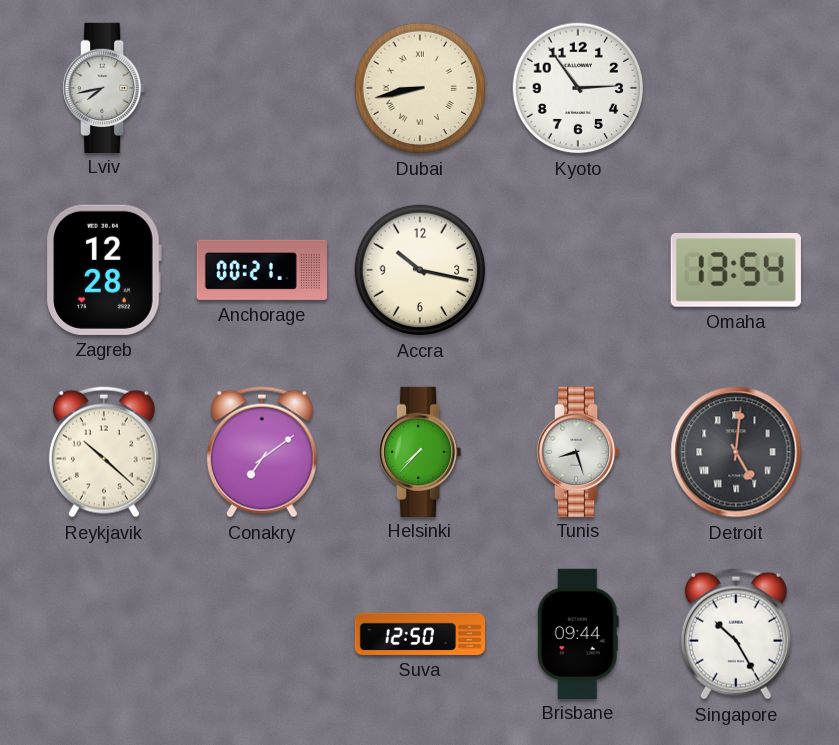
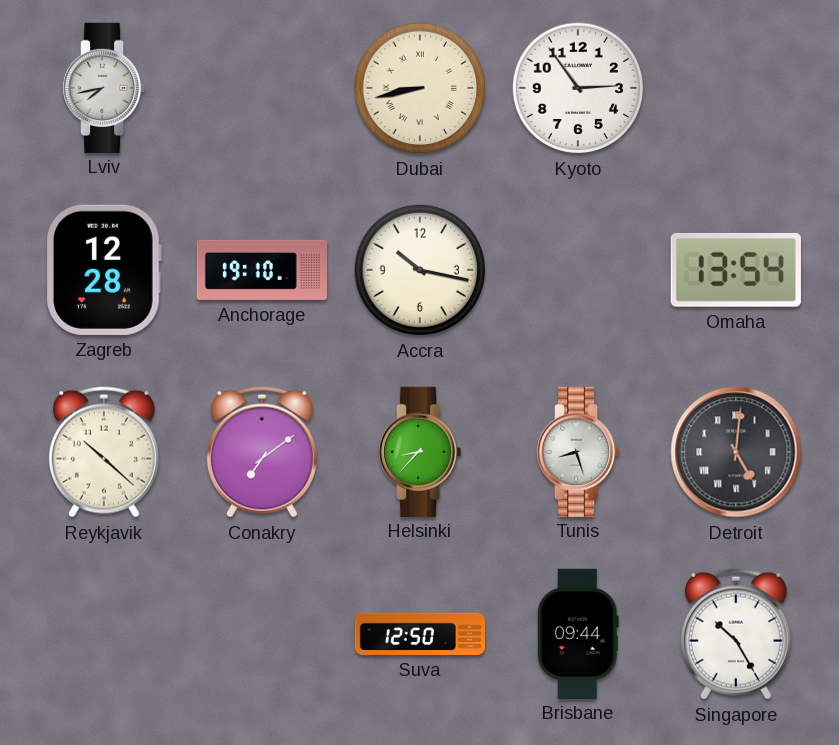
Anchorage: 00:21 -> 19:10
Helsinki: 7:37 -> 8:37
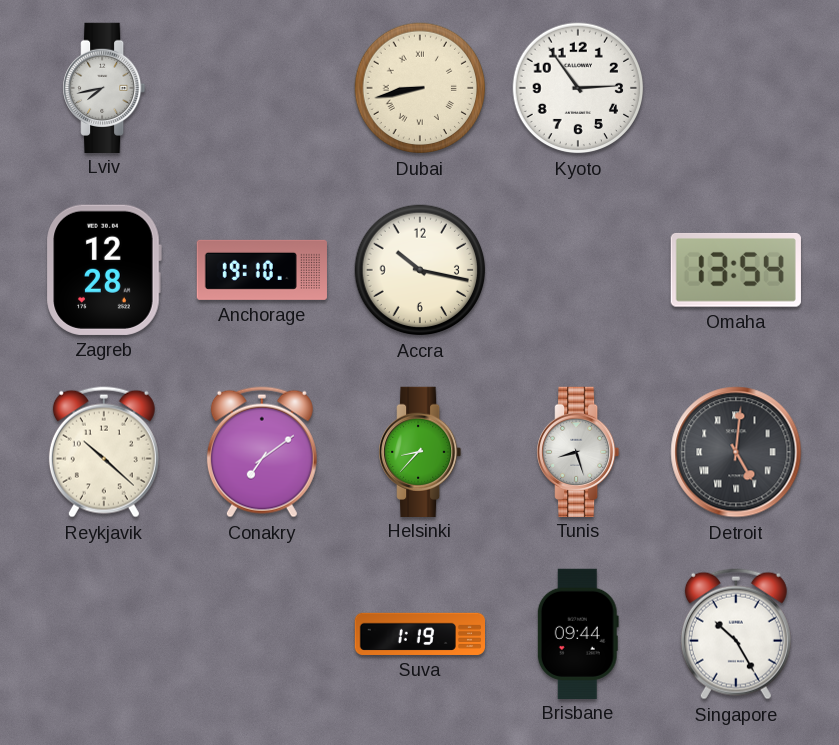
Suva: 12:50 -> 1:19
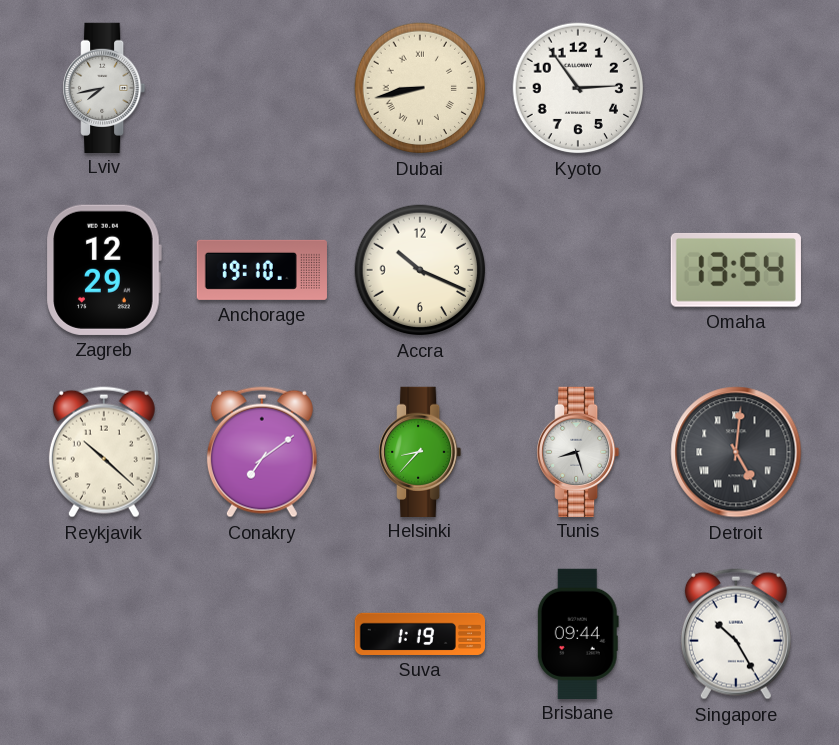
Zagreb: 12:28 -> 12:29
Accra: 10:17 -> 10:19
